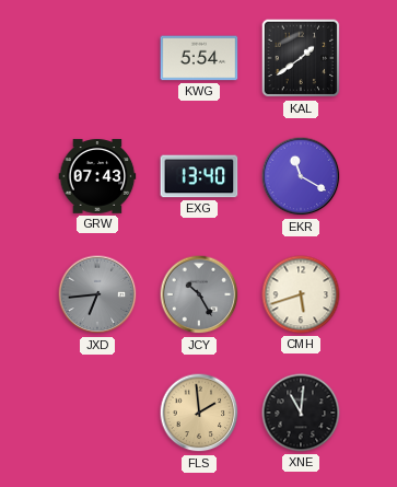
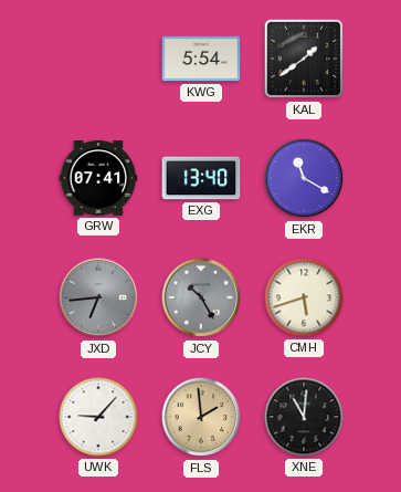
GRW: 07:43 -> 07:41
UWK: none -> 9:07
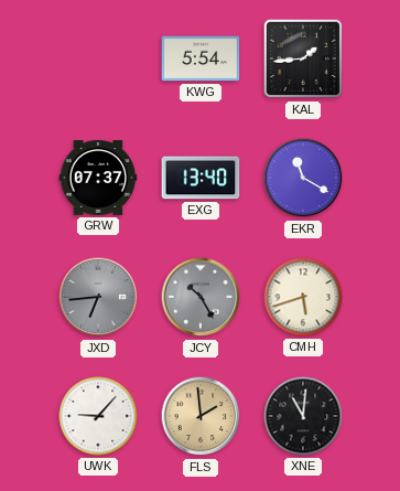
KAL: 1:39 -> 1:44
GRW: 07:41 -> 07:37
